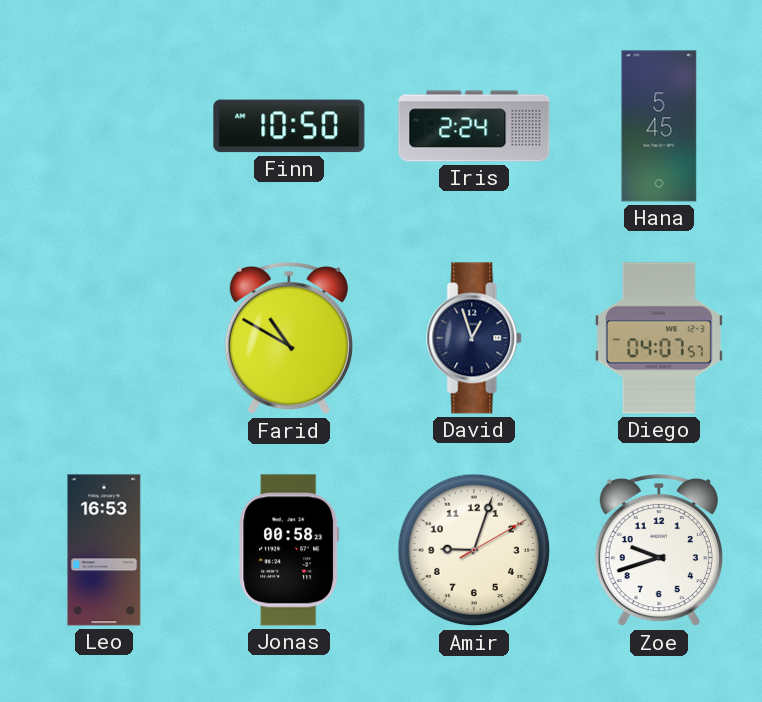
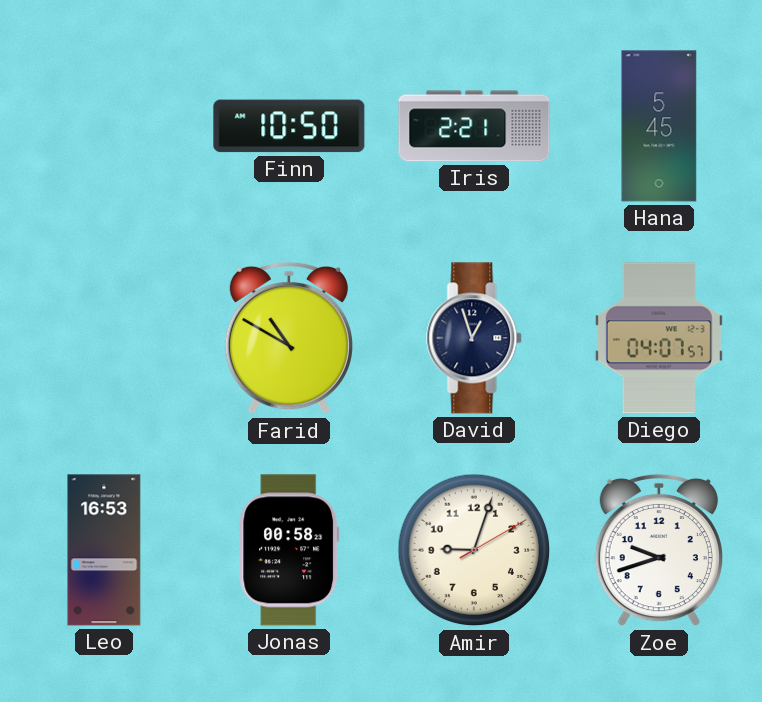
Iris: 2:24 -> 2:21
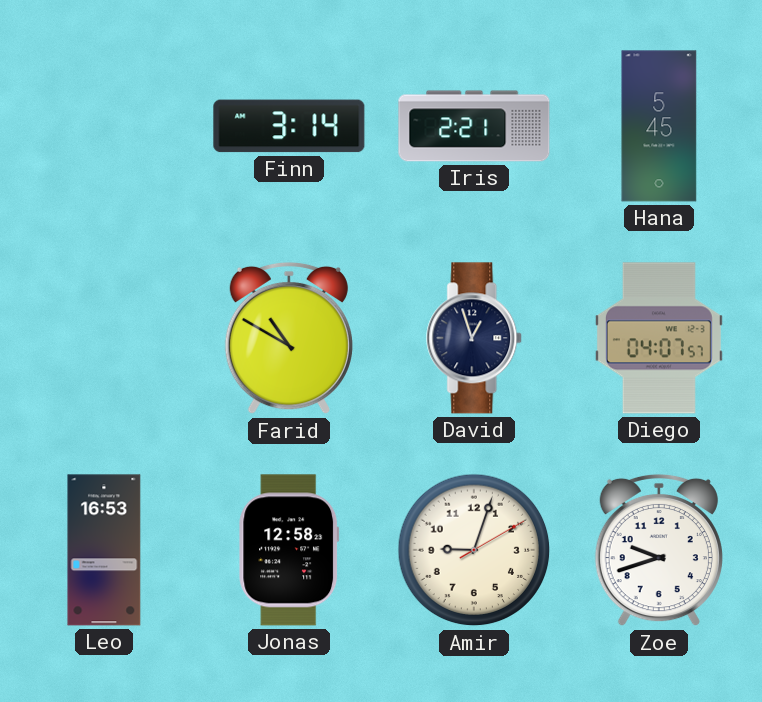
Finn: 10:50 -> 3:14
Jonas: 00:58 -> 12:58
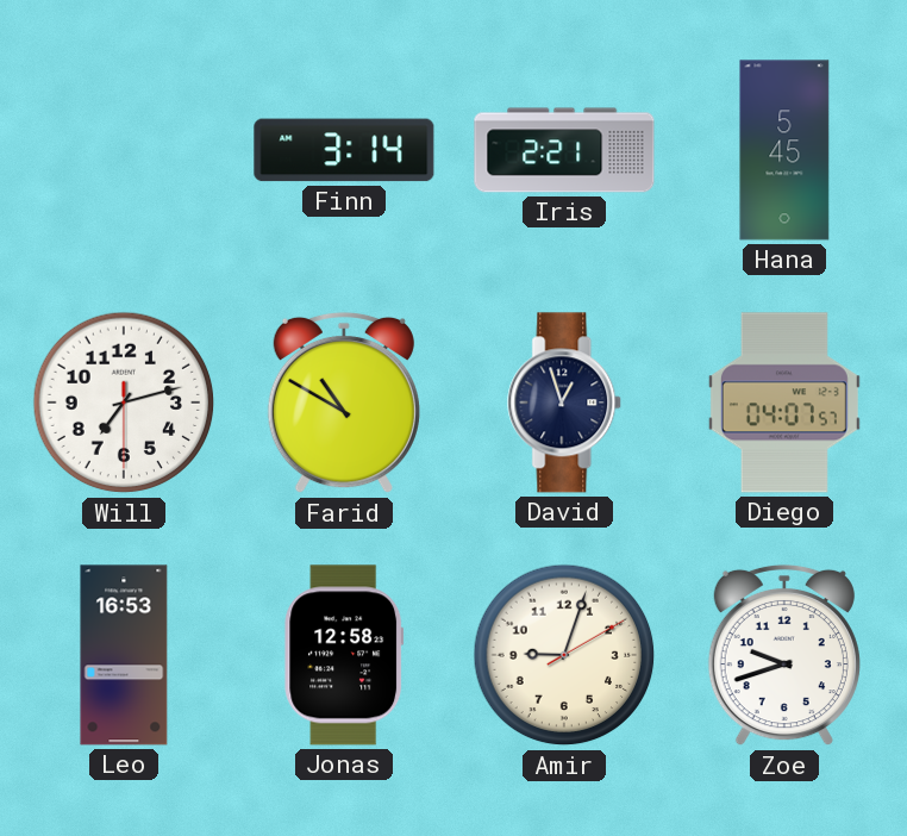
Will: none -> 7:12
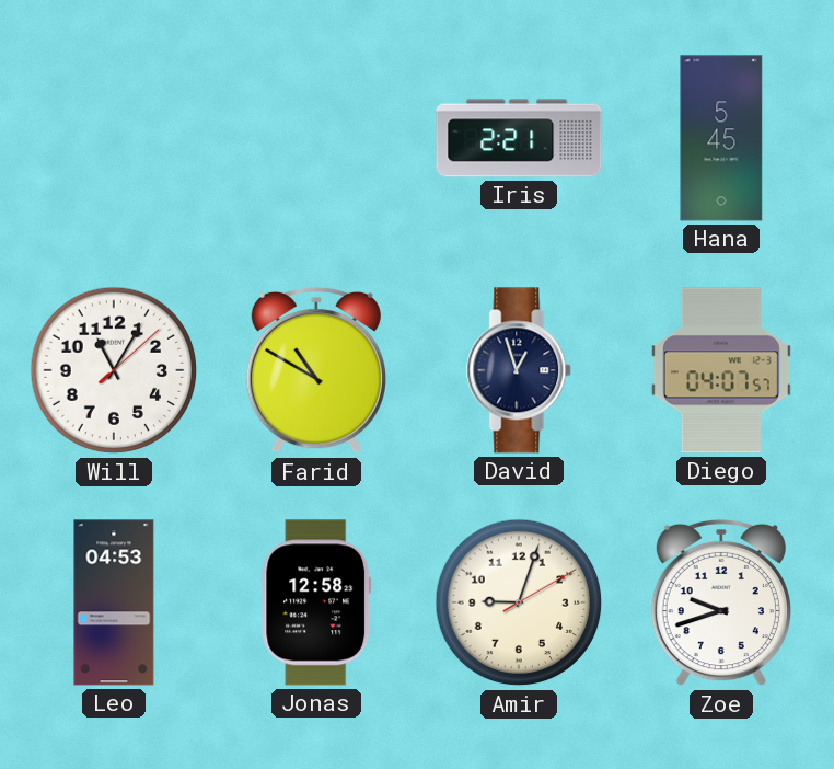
Finn: 3:14 -> none
Will: 7:12 -> 11:05
Leo: 16:53 -> 04:53
